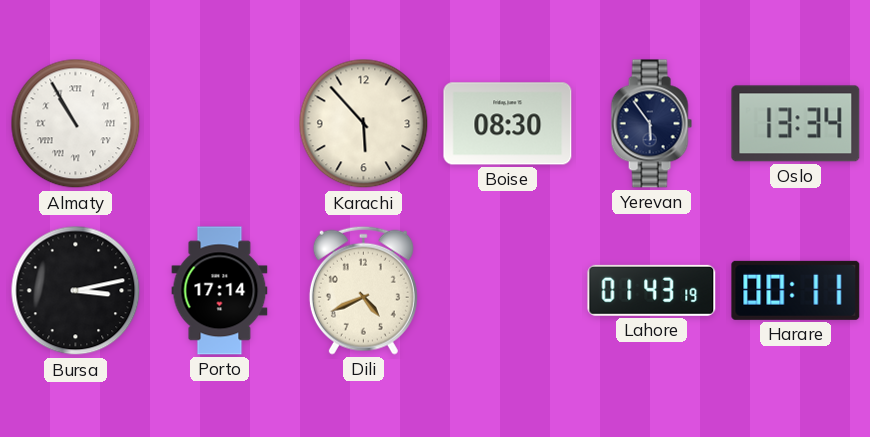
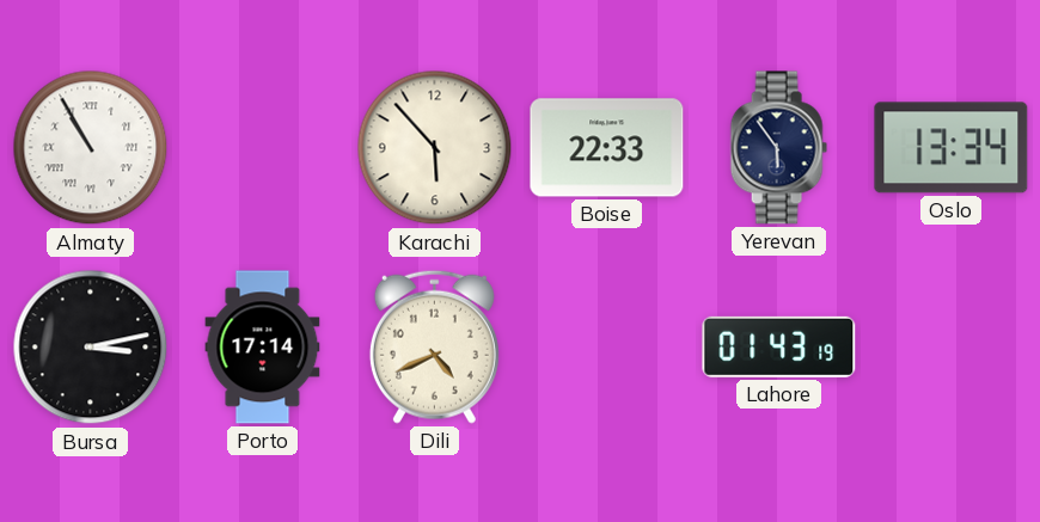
Boise: 08:30 -> 22:33
Harare: 00:11 -> none
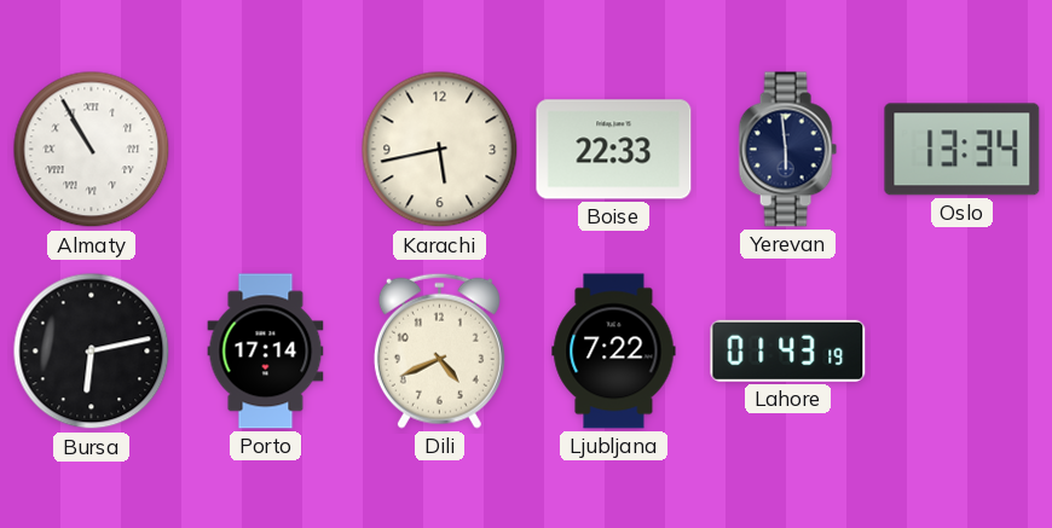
Karachi: 5:53 -> 5:43
Yerevan: 5:54 -> 5:59
Bursa: 3:13 -> 6:13
Ljubljana: none -> 7:22
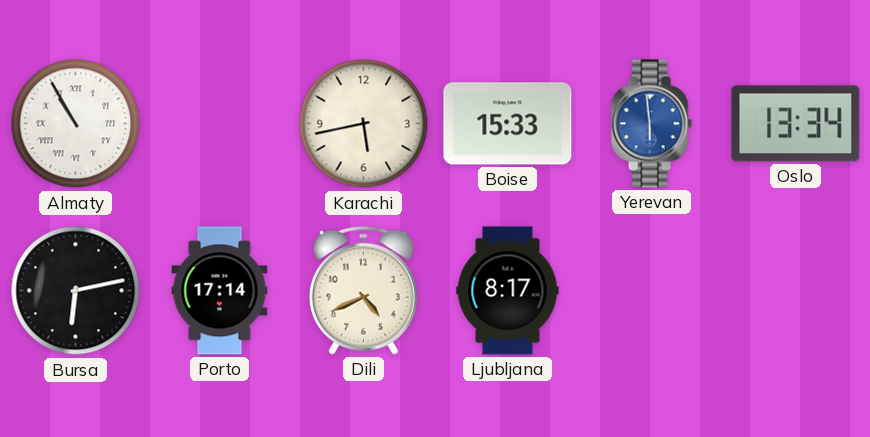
Boise: 22:33 -> 15:33
Yerevan dial: navy -> blue
Ljubljana: 7:22 -> 8:17
Lahore: 01:43 -> none
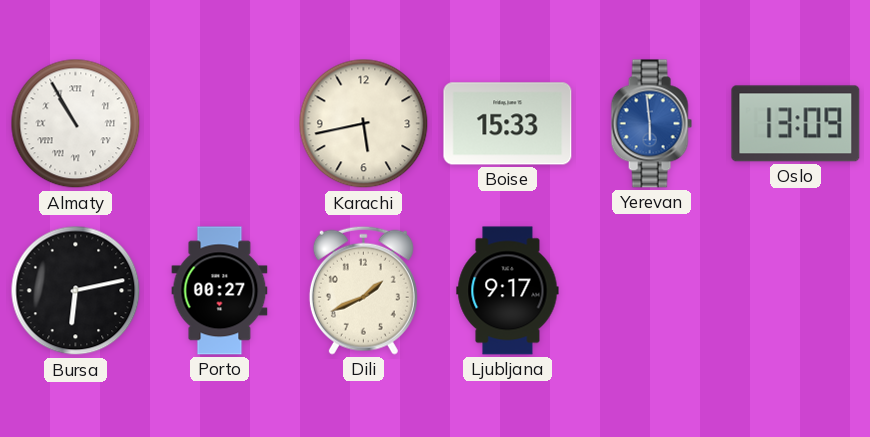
Oslo: 13:34 -> 13:09
Porto: 17:14 -> 00:27
Dili: 4:41 -> 1:41
Ljubljana: 8:17 -> 9:17
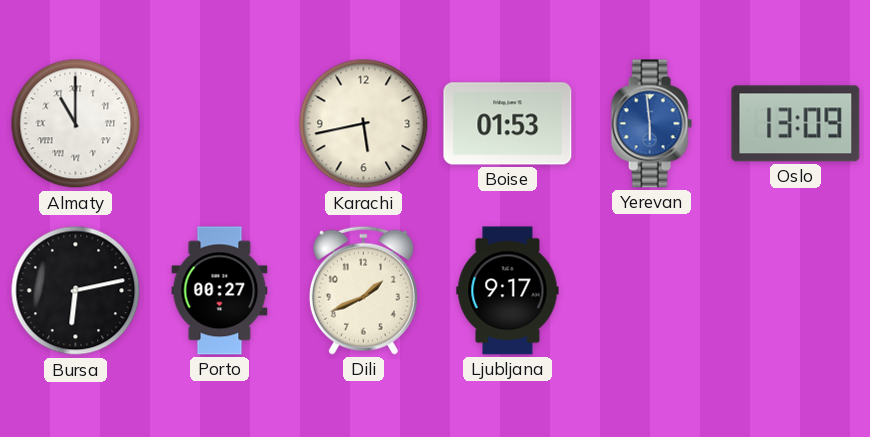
Almaty: 10:55 -> 11:00
Boise: 15:33 -> 01:53
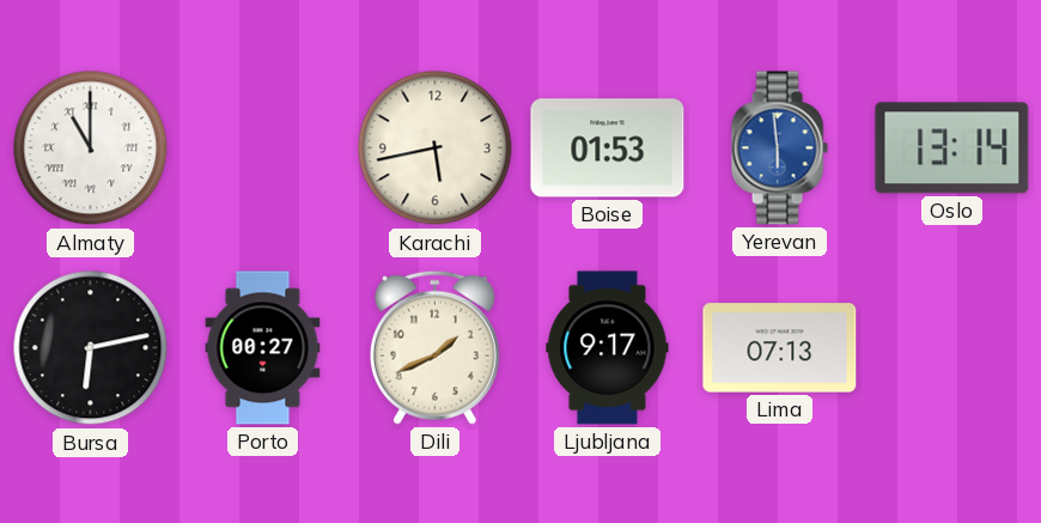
Oslo: 13:09 -> 13:14
Lima: none -> 07:13
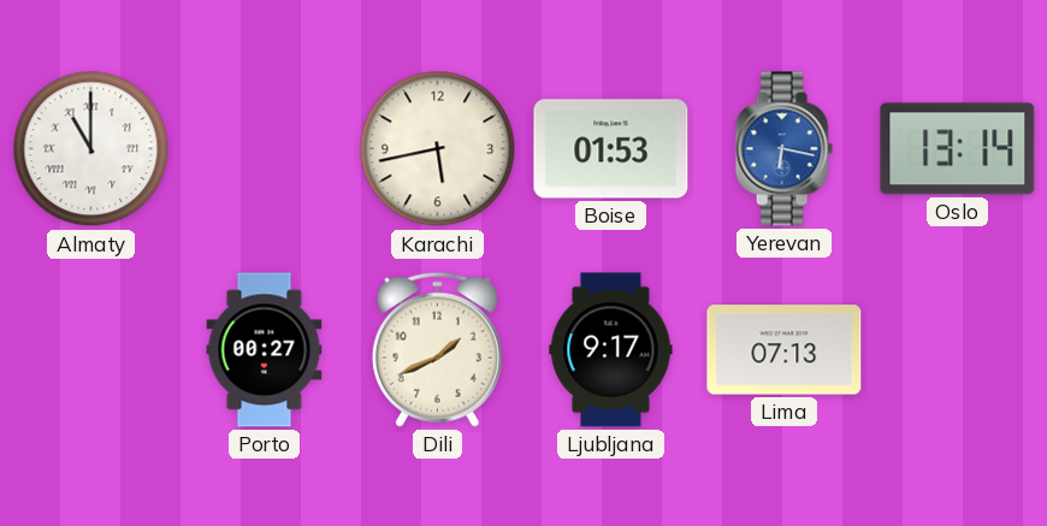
Yerevan: 5:59 -> 6:17
Bursa: 6:13 -> none
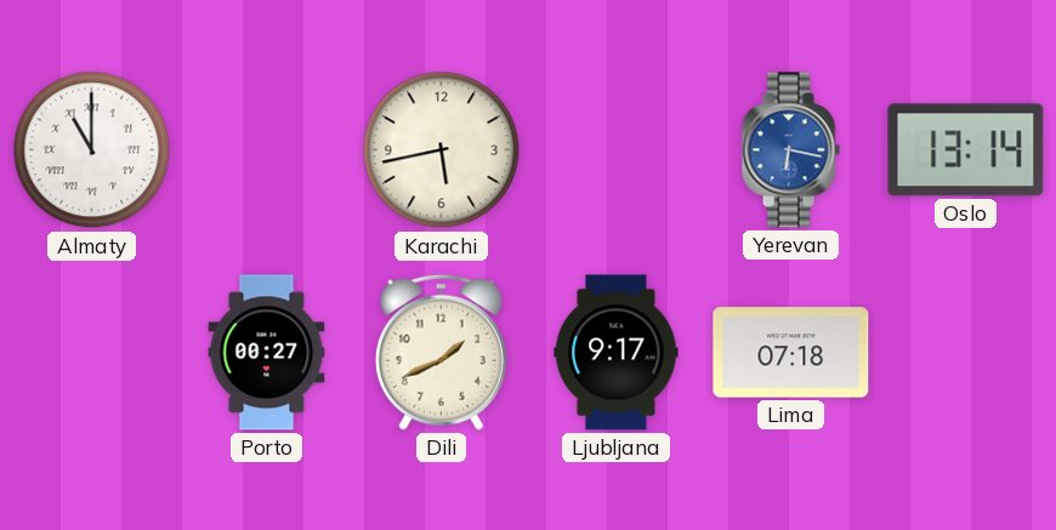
Boise: 01:53 -> none
Lima: 07:13 -> 07:18
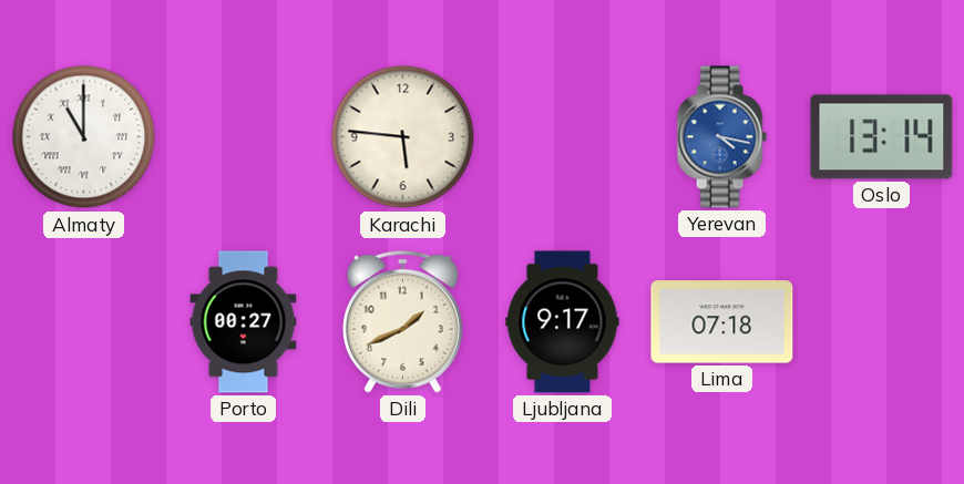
Karachi: 5:43 -> 5:46
Yerevan: 6:17 -> 4:17
